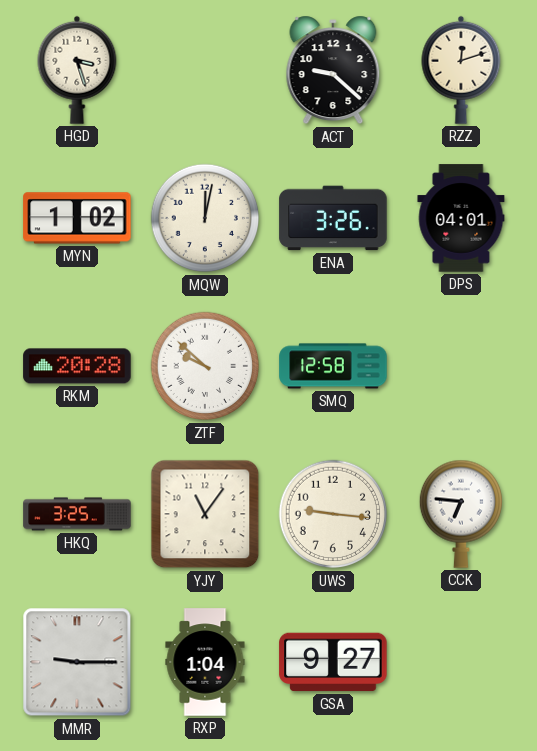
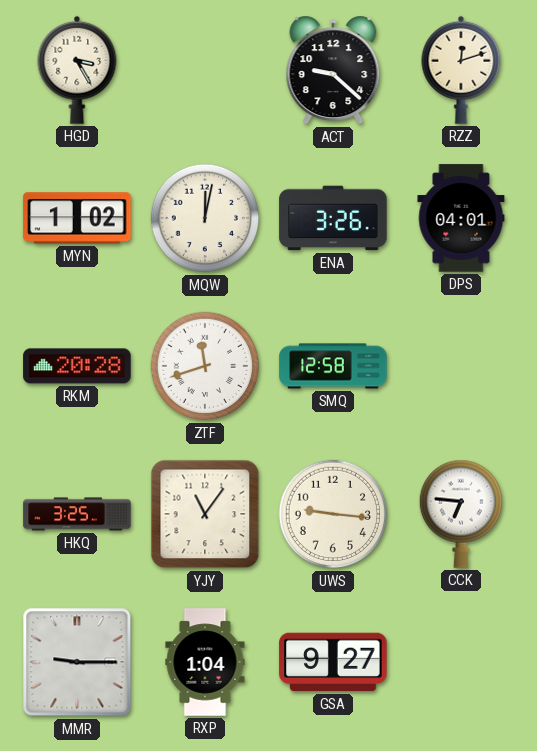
HGD: 3:27 -> 3:25
ZTF: 9:52 -> 11:42
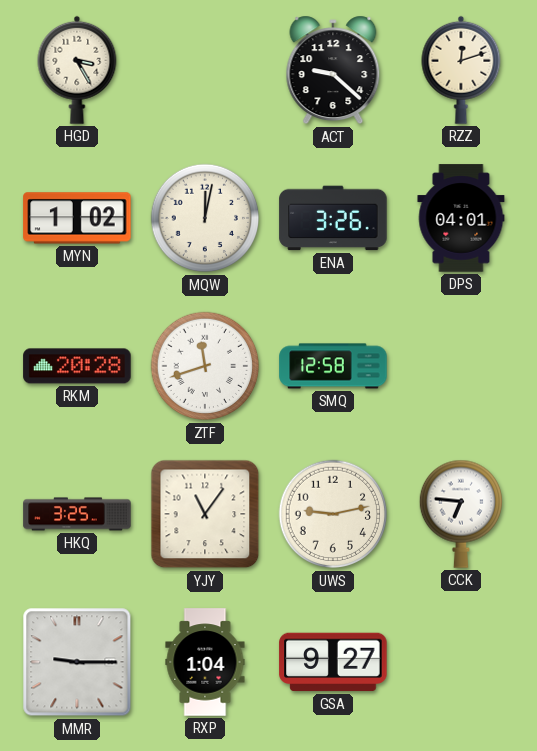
UWS: 9:16 -> 9:13
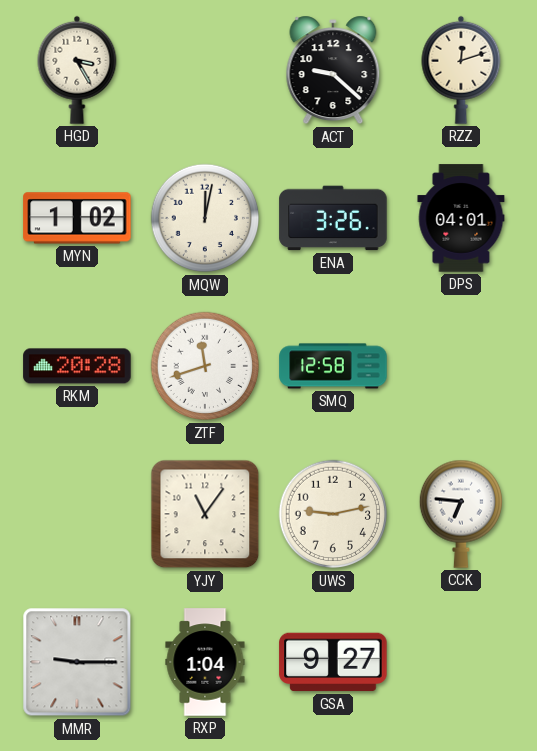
HKQ: 3:25 -> none
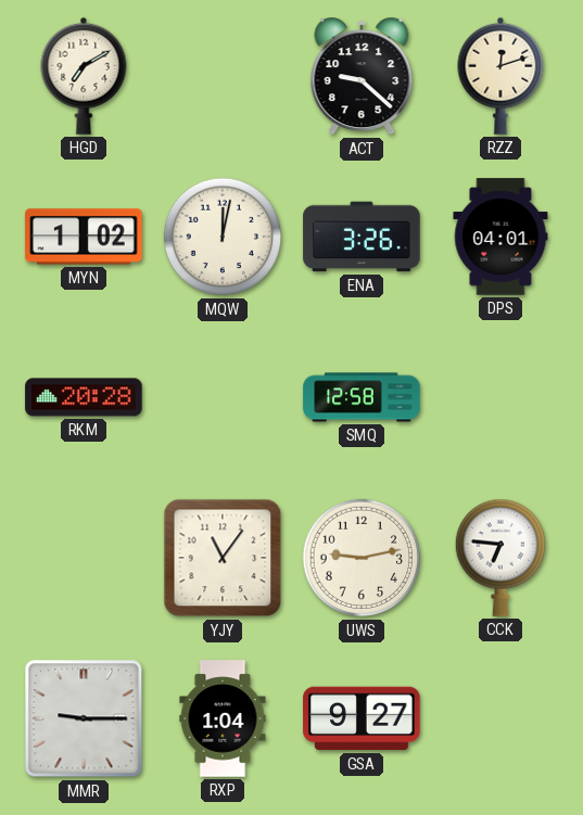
HGD: 3:25 -> 7:10
ZTF: 11:42 -> none
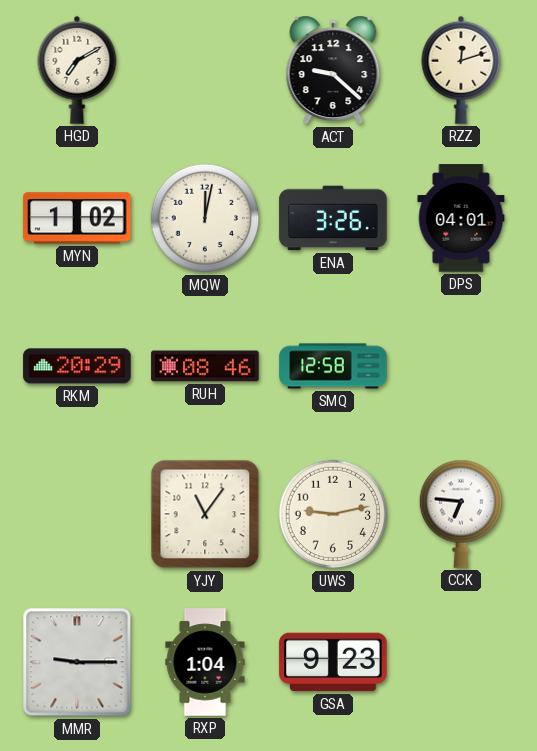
RKM: 20:28 -> 20:29
RUH: none -> 08:46
GSA: 9:27 -> 9:23
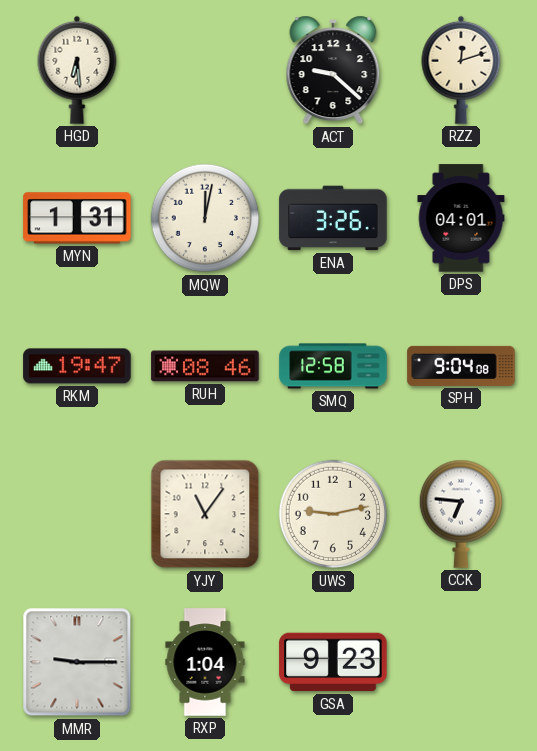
HGD: 7:10 -> 6:29
MYN: 1:02 -> 1:31
RKM: 20:29 -> 19:47
SPH: none -> 9:04
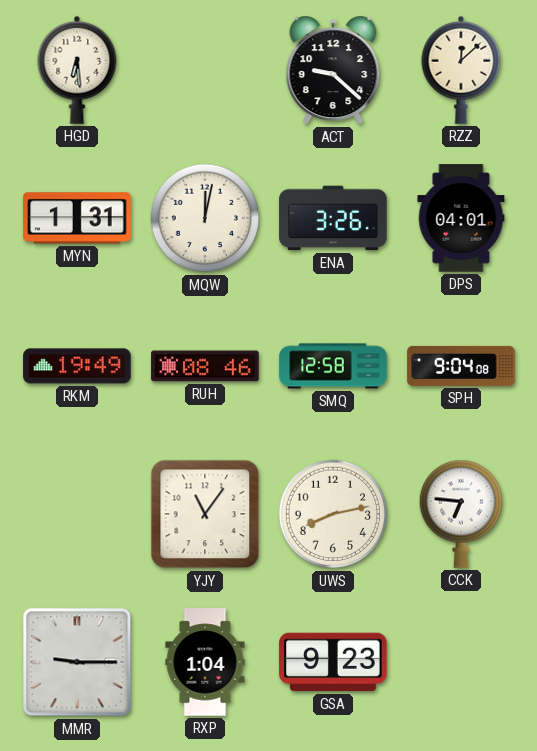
RZZ: 12:12 -> 12:08
RKM: 19:47 -> 19:49
UWS: 9:13 -> 8:13
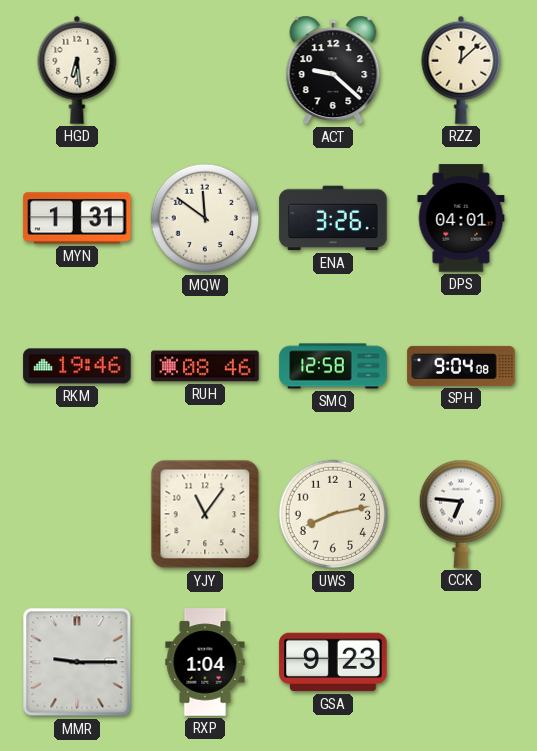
MQW: 12:02 -> 11:51
RKM: 19:49 -> 19:46
